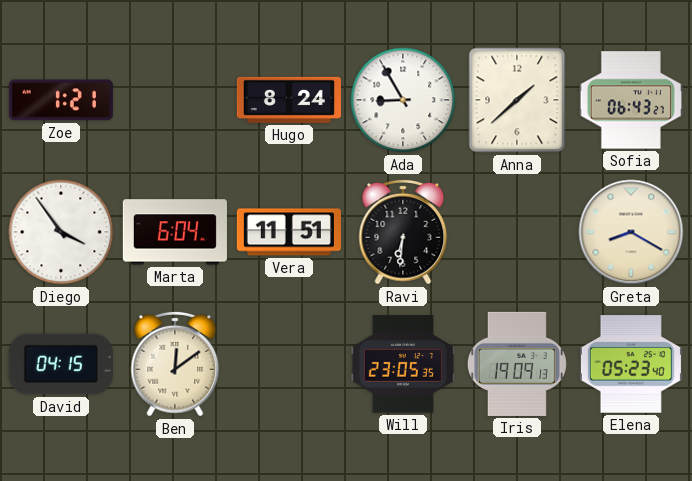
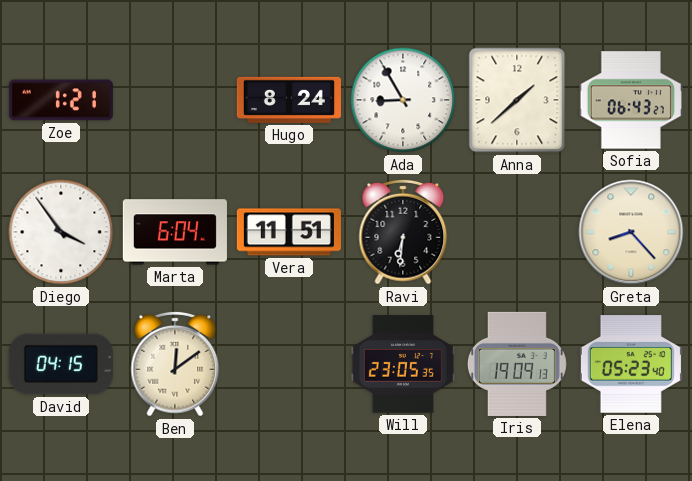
Greta: 8:20 -> 8:23
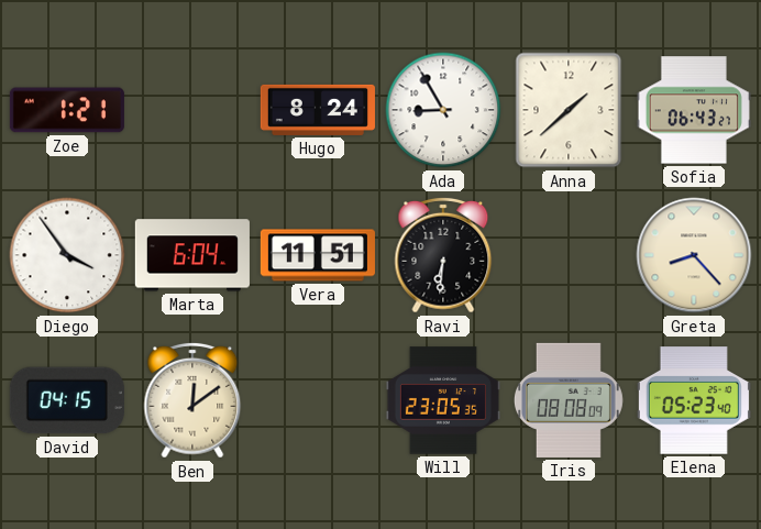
Iris: 19:09 -> 08:08
